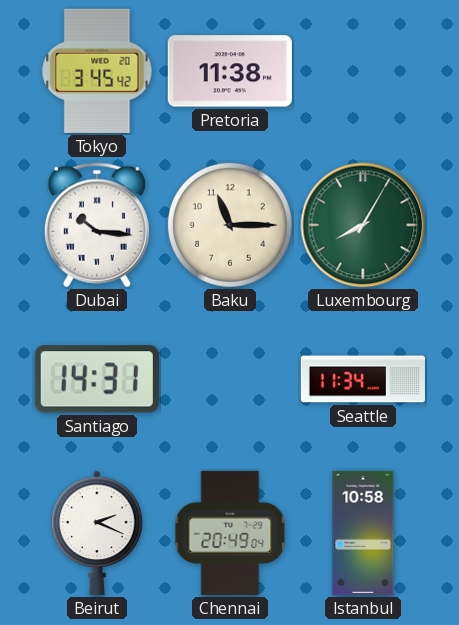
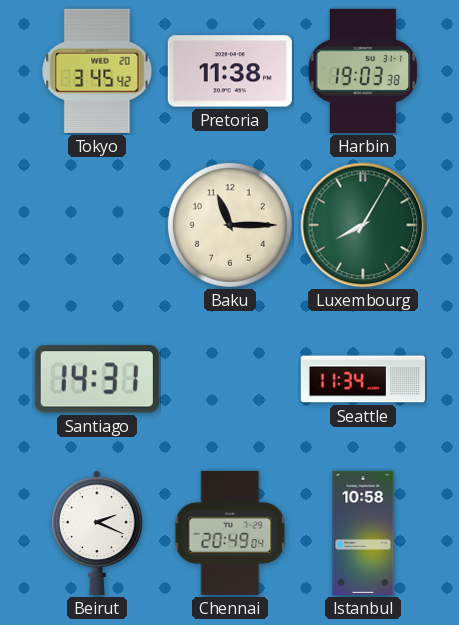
Harbin: none -> 19:03
Dubai: 10:16 -> none
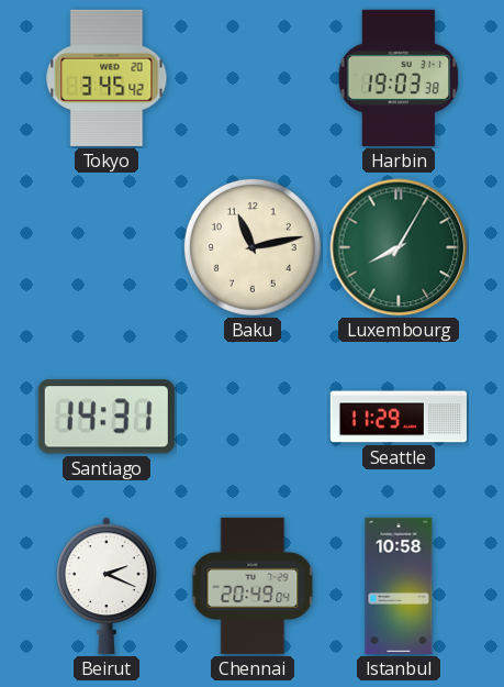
Pretoria: 11:38 -> none
Baku: 11:15 -> 11:13
Seattle: 11:34 -> 11:29
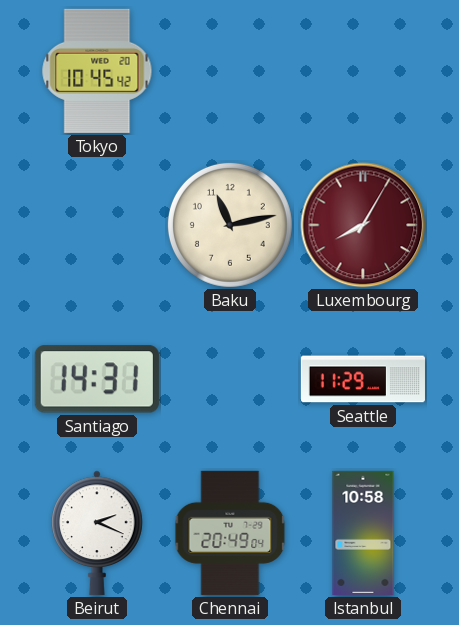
Tokyo: 3:45 -> 10:45
Harbin: 19:03 -> none
Luxembourg dial: green -> burgundy
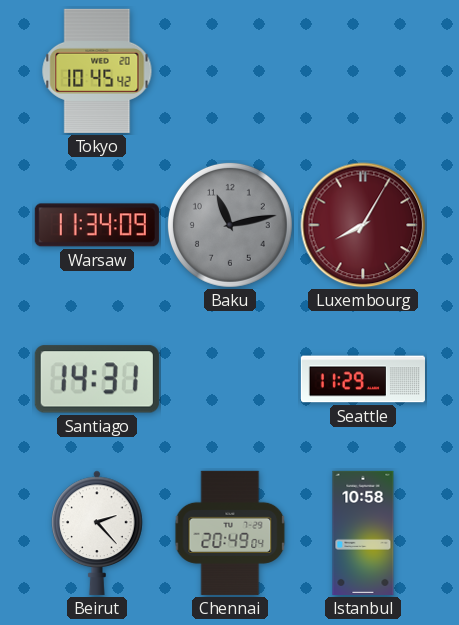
Warsaw: none -> 11:34
Baku dial: cream -> grey
Beirut: 2:19 -> 2:23
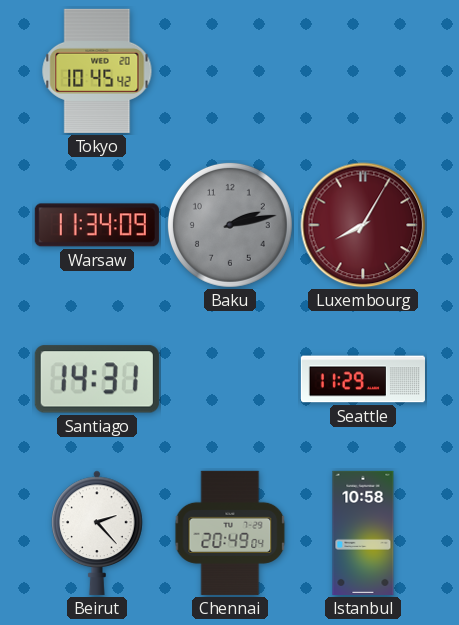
Baku: 11:13 -> 2:13
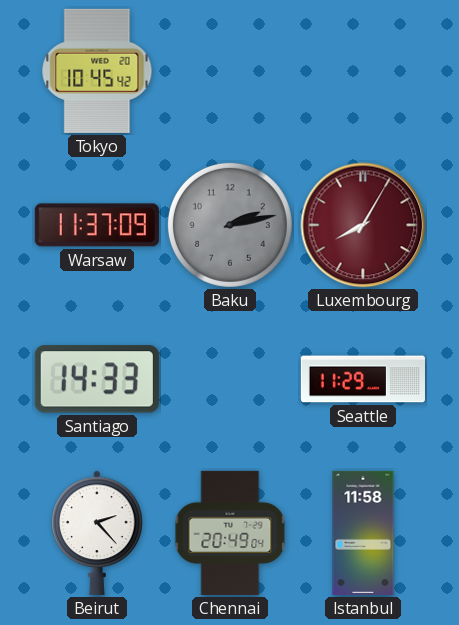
Warsaw: 11:34 -> 11:37
Santiago: 14:31 -> 14:33
Istanbul: 10:58 -> 11:58
